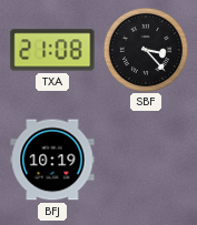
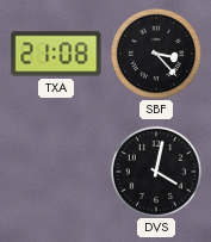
BFJ: 10:19 -> none
DVS: none -> 4:02
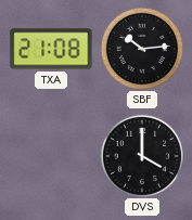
SBF: 3:23 -> 10:14
DVS: 4:02 -> 4:00
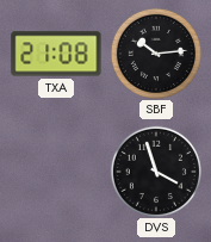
DVS: 4:00 -> 3:57
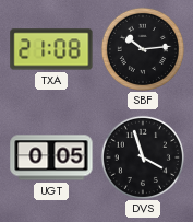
UGT: none -> 0:05
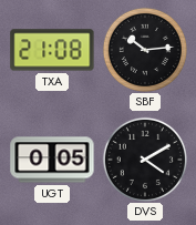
DVS: 3:57 -> 4:10
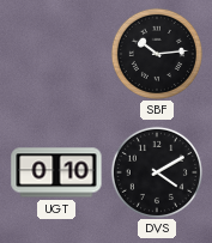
TXA: 21:08 -> none
UGT: 0:05 -> 0:10
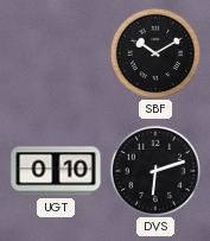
SBF: 10:14 -> 10:10
DVS: 4:10 -> 6:12
